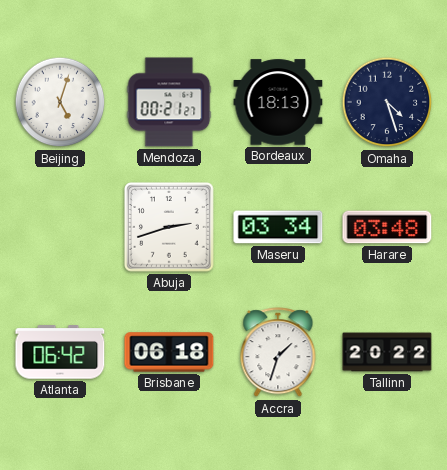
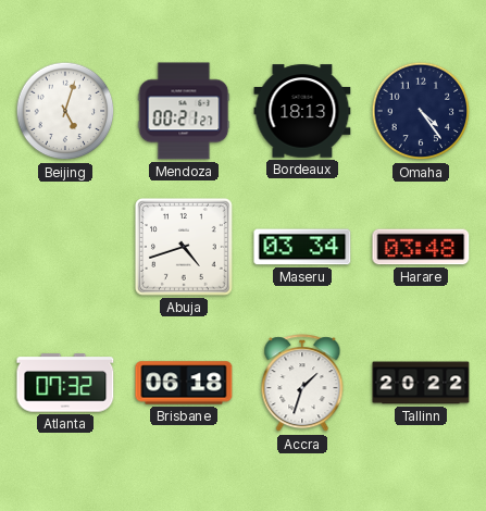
Omaha: 4:27 -> 4:24
Abuja: 2:42 -> 4:42
Atlanta: 06:42 -> 07:32
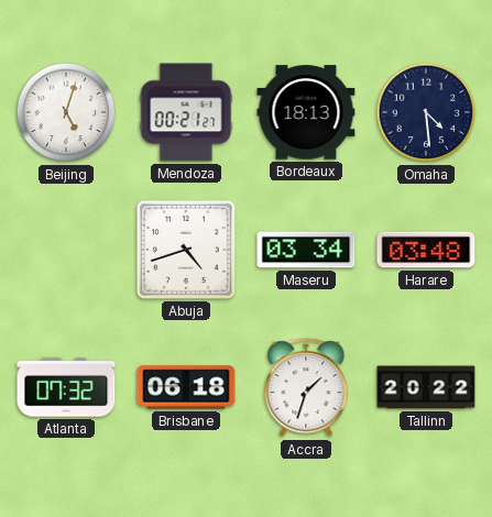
Omaha: 4:24 -> 4:29
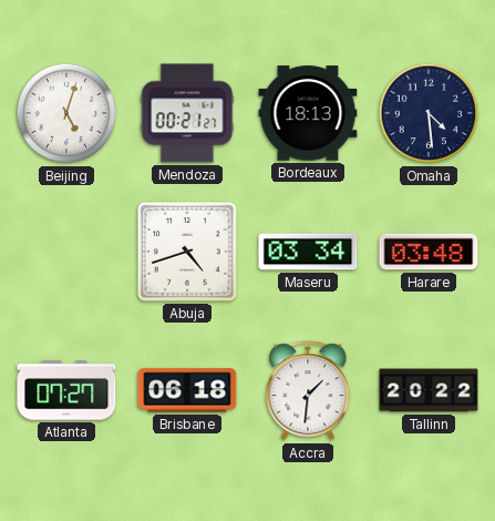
Atlanta: 07:32 -> 07:27
Accra: 1:33 -> 1:31
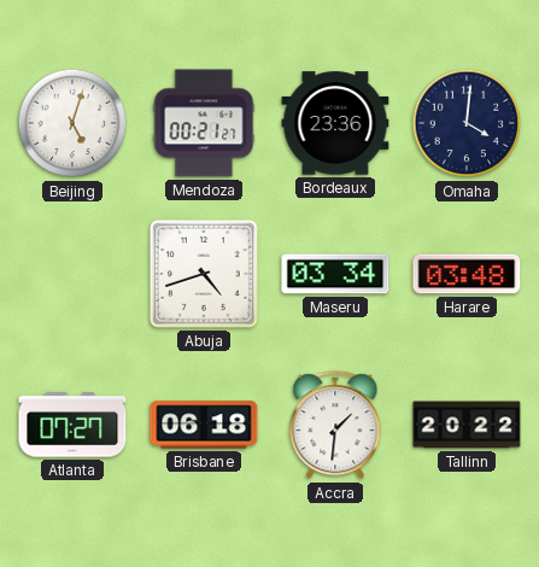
Bordeaux: 18:13 -> 23:36
Omaha: 4:29 -> 4:01
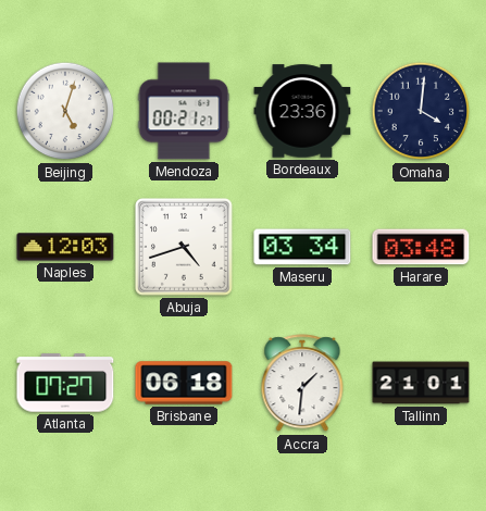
Naples: none -> 12:03
Tallinn: 20:22 -> 21:01
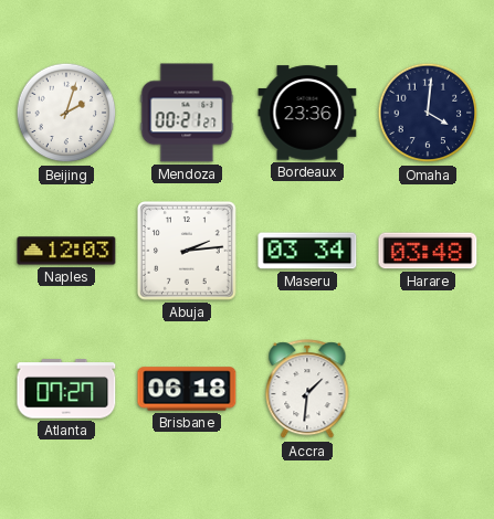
Beijing: 5:03 -> 2:03
Abuja: 4:42 -> 2:14
Tallinn: 21:01 -> none
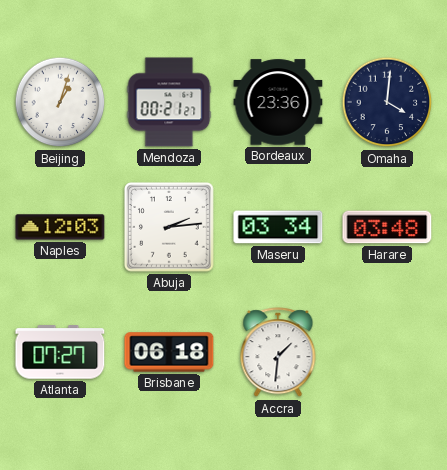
Beijing: 2:03 -> 1:03
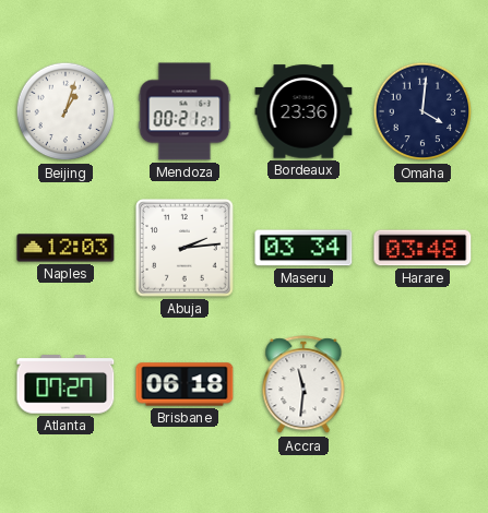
Accra: 1:31 -> 11:31
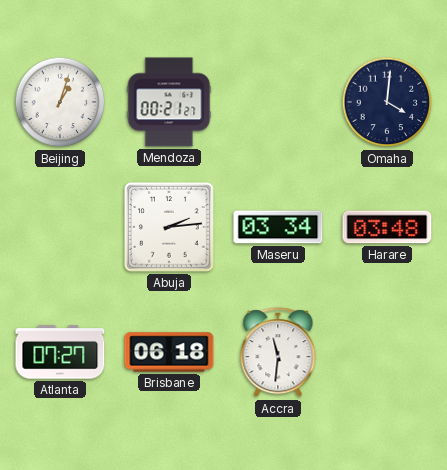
Bordeaux: 23:36 -> none
Naples: 12:03 -> none
